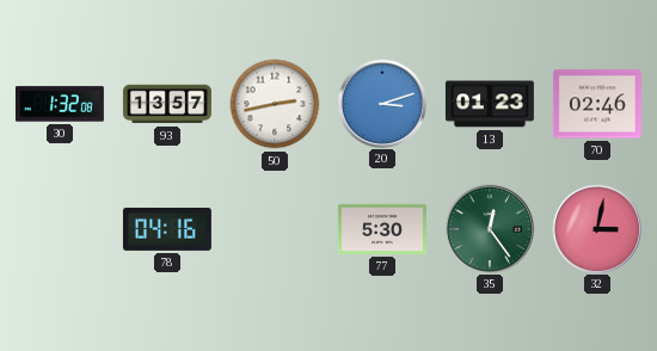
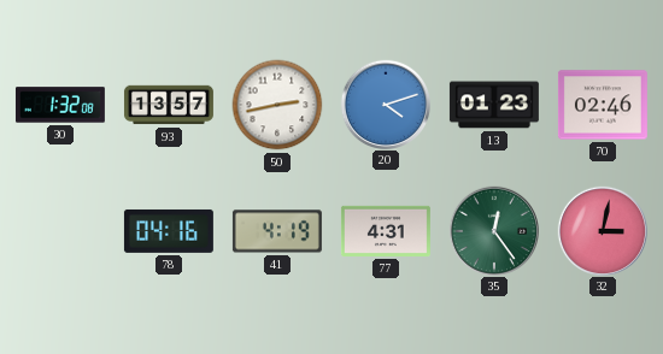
20: 3:12 -> 4:12
41: none -> 4:19
77: 5:30 -> 4:31
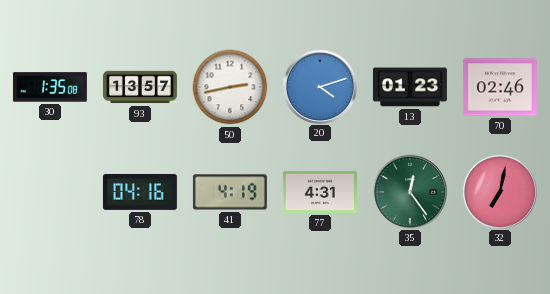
30: 1:32 -> 1:35
32: 3:02 -> 7:02
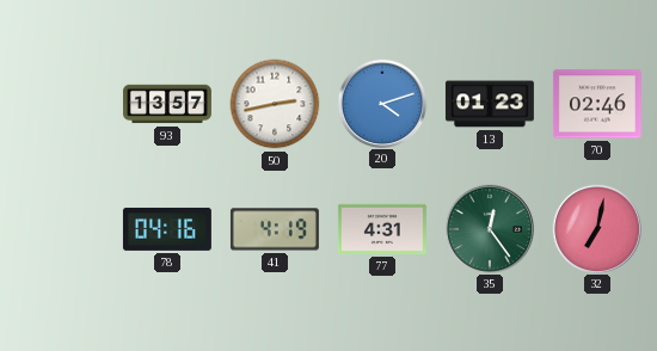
30: 1:35 -> none
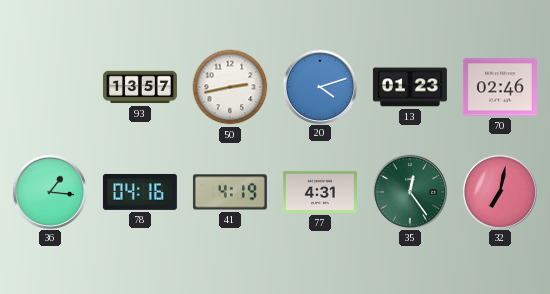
36: none -> 1:16
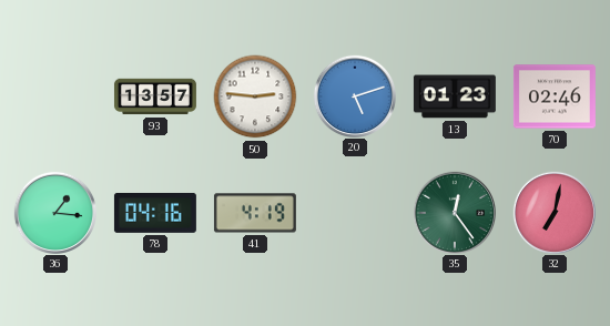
50: 2:43 -> 2:46
20: 4:12 -> 5:12
77: 4:31 -> none
